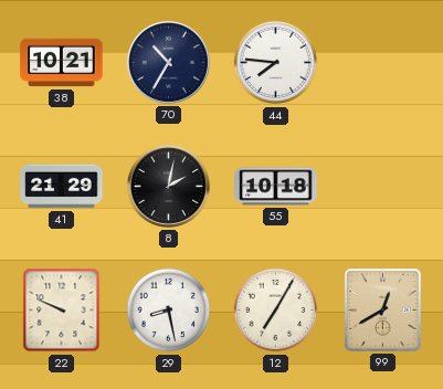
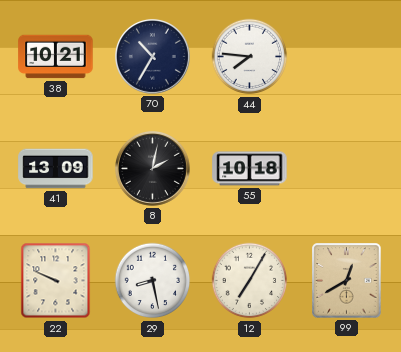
41: 21:29 -> 13:09
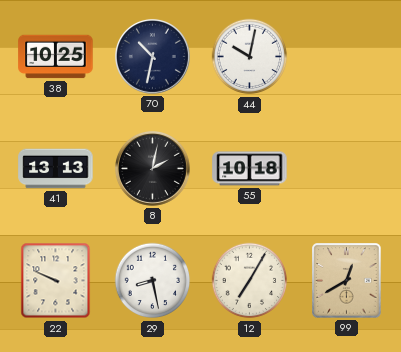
38: 10:21 -> 10:25
70: 10:35 -> 10:32
44: 7:46 -> 10:02
41: 13:09 -> 13:13
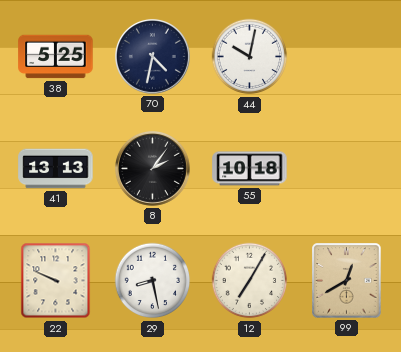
38: 10:25 -> 5:25
70: 10:32 -> 4:32
8: 2:02 -> 2:06
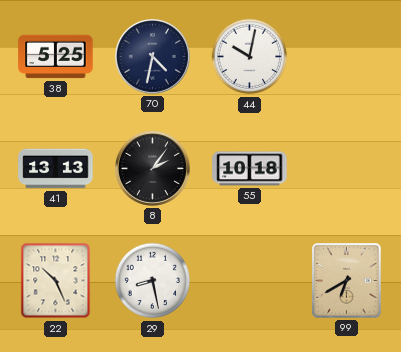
22: 9:49 -> 10:26
12: 7:05 -> none
99: 12:40 -> 6:40
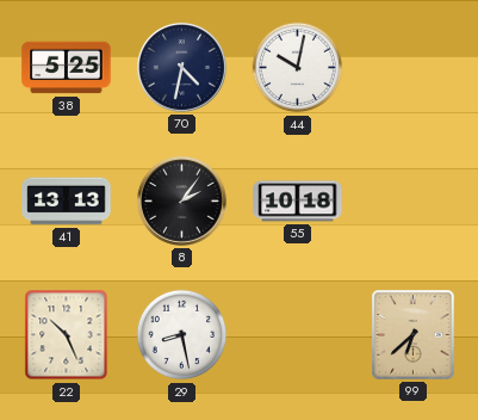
99: 6:40 -> 6:38
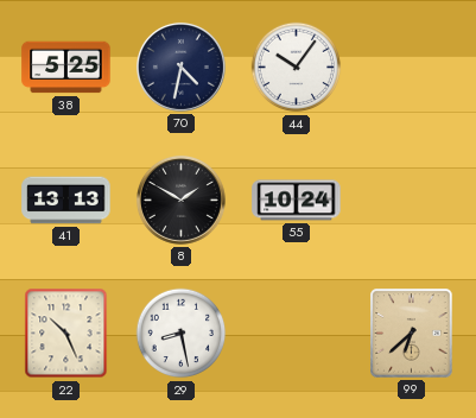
44: 10:02 -> 10:06
8: 2:06 -> 1:50
55: 10:18 -> 10:24
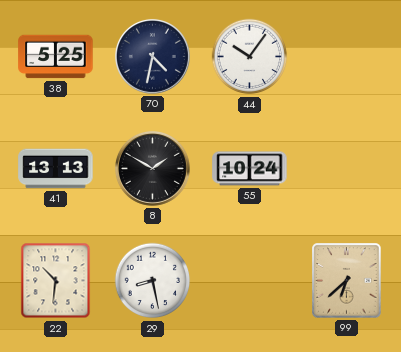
22: 10:26 -> 10:31
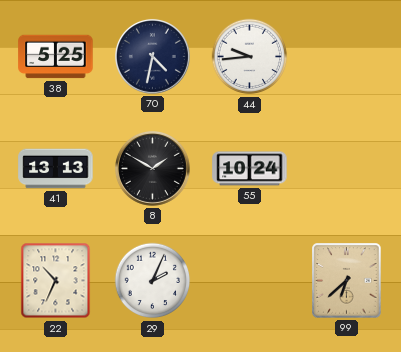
44: 10:06 -> 9:44
22: 10:31 -> 10:34
29: 8:28 -> 2:04
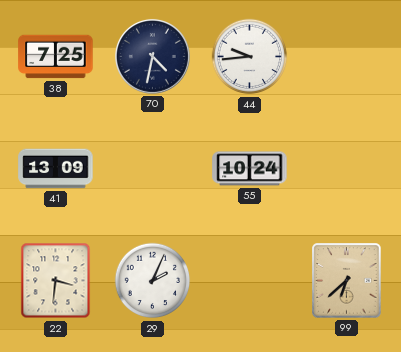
38: 5:25 -> 7:25
41: 13:13 -> 13:09
8: 1:50 -> none
22: 10:34 -> 3:31
